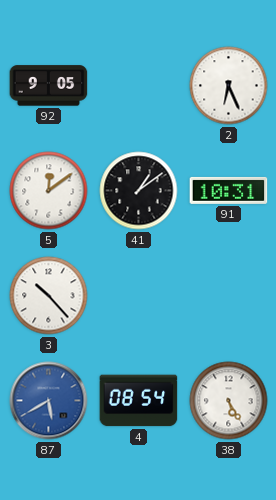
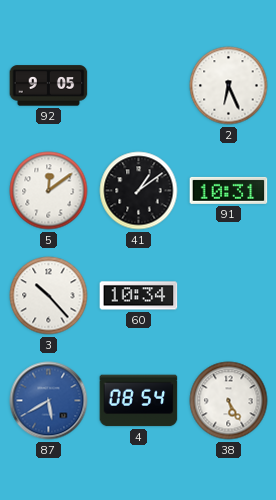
60: none -> 10:34
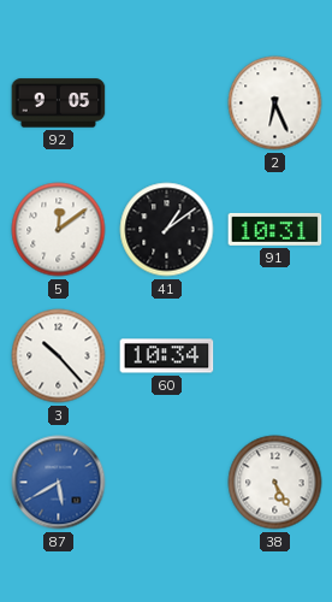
4: 08:54 -> none
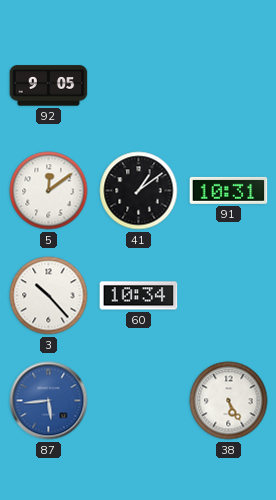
2: 6:26 -> none
87: 5:40 -> 5:44
